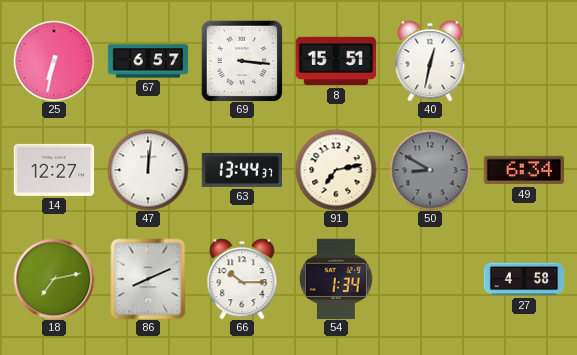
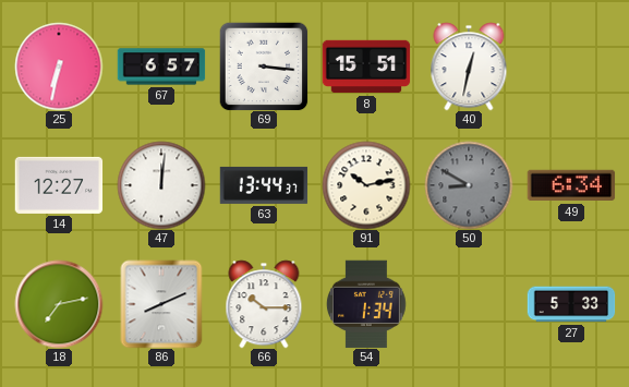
91: 7:13 -> 10:13
27: 4:58 -> 5:33
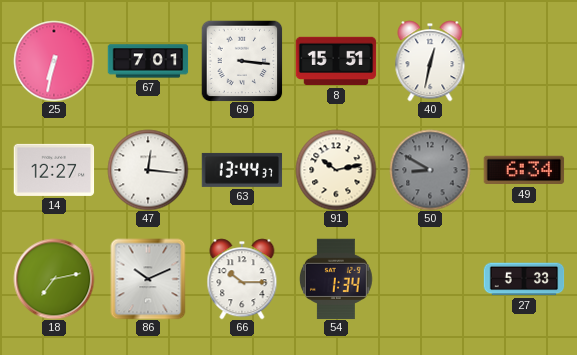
67: 6:57 -> 7:01
47: 12:01 -> 12:16
86: 8:11 -> 10:11
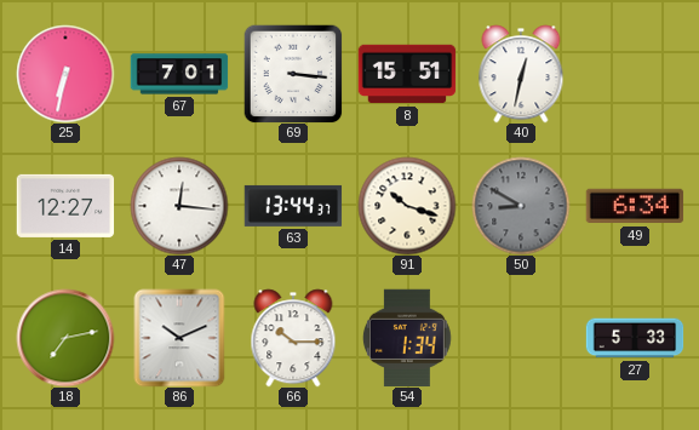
91: 10:13 -> 10:18
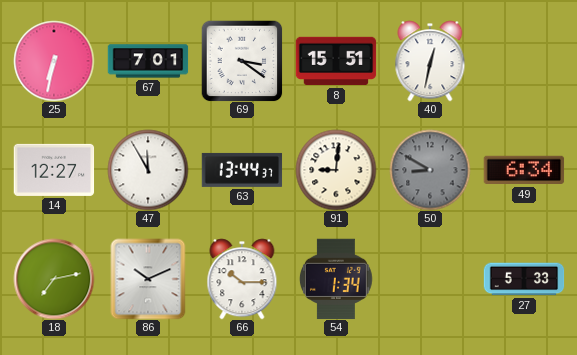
69: 3:16 -> 3:21
47: 12:16 -> 11:55
91: 10:18 -> 9:01
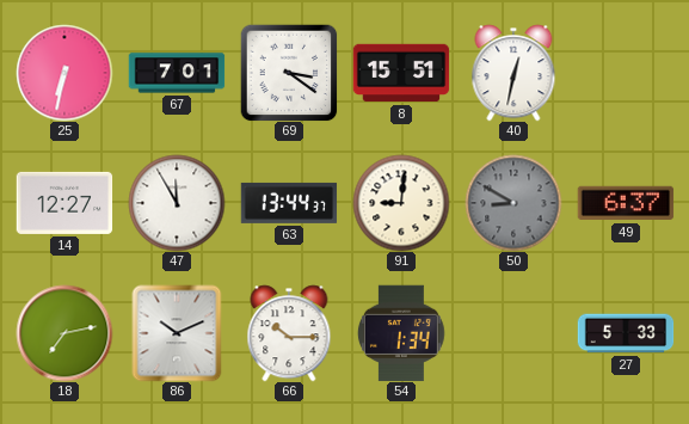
49: 6:34 -> 6:37
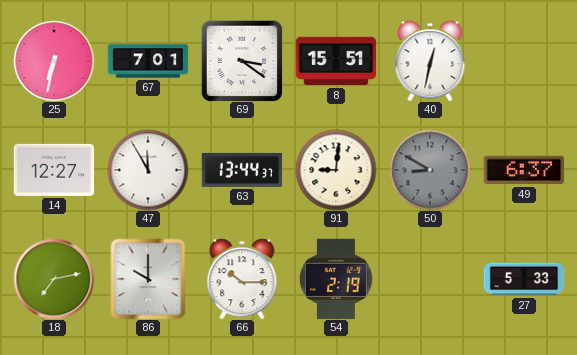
86: 10:11 -> 10:00
54: 1:34 -> 2:19
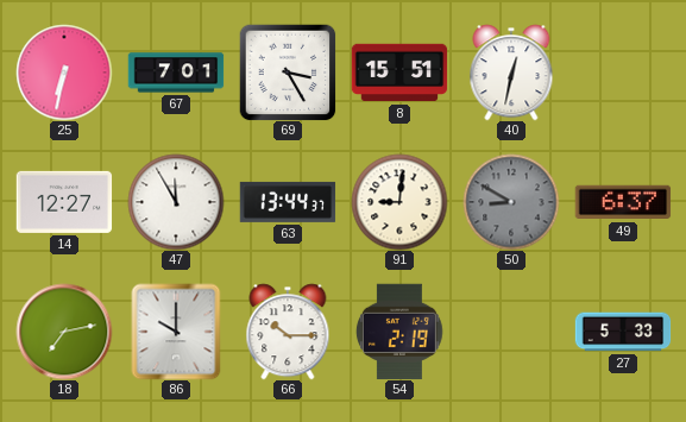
69: 3:21 -> 3:25
